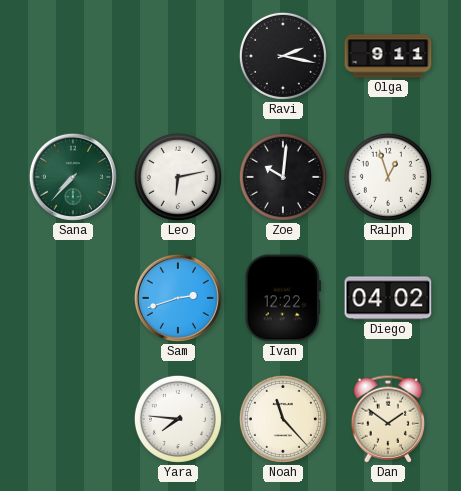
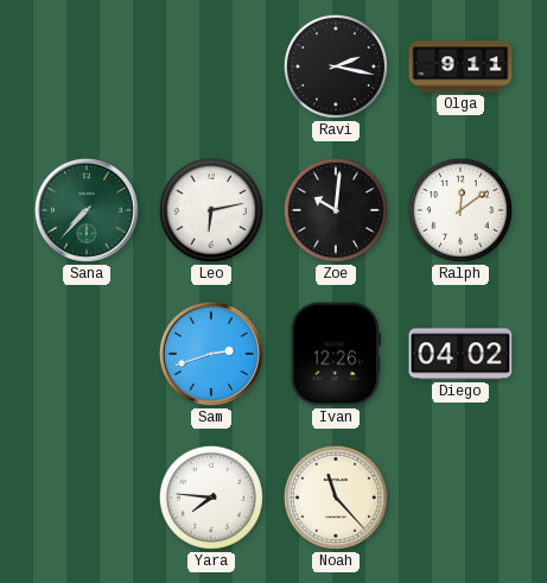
Ralph: 12:57 -> 12:09
Ivan: 12:22 -> 12:26
Dan: 1:51 -> none
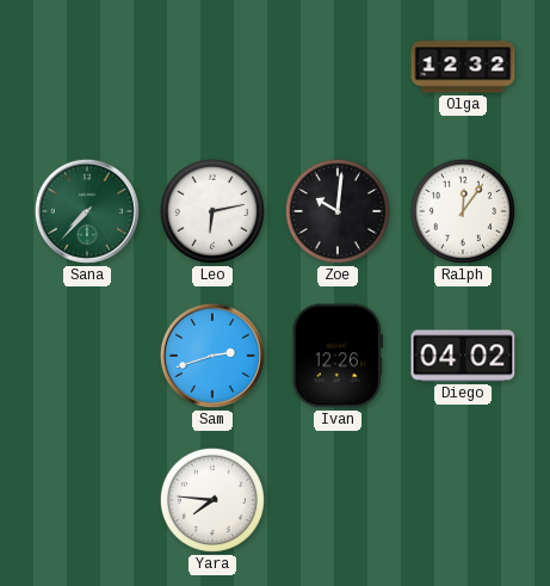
Ravi: 2:17 -> none
Olga: 9:11 -> 12:32
Ralph: 12:09 -> 12:06
Noah: 11:23 -> none
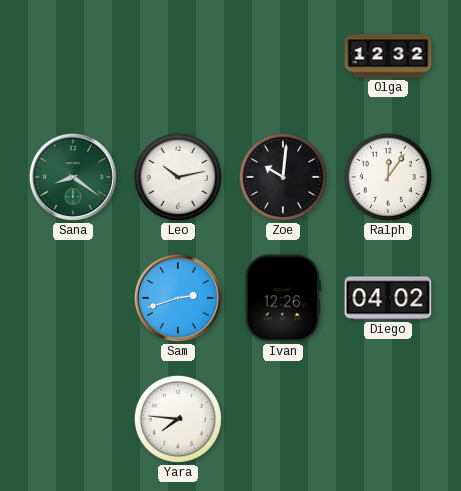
Sana: 7:37 -> 8:21
Leo: 6:13 -> 10:13
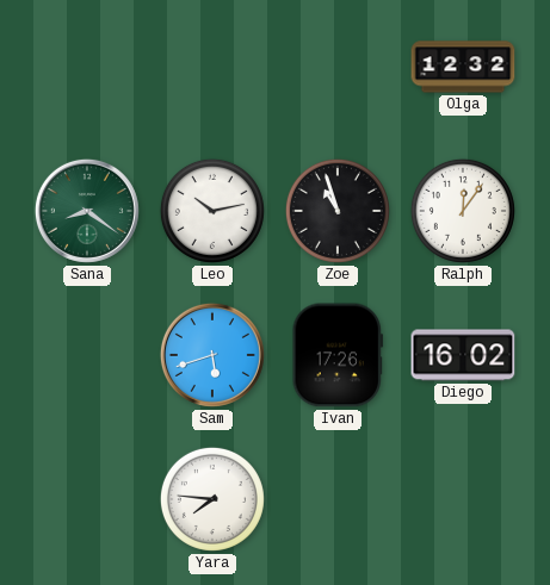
Zoe: 10:01 -> 10:57
Sam: 2:42 -> 5:42
Ivan: 12:26 -> 17:26
Diego: 04:02 -> 16:02
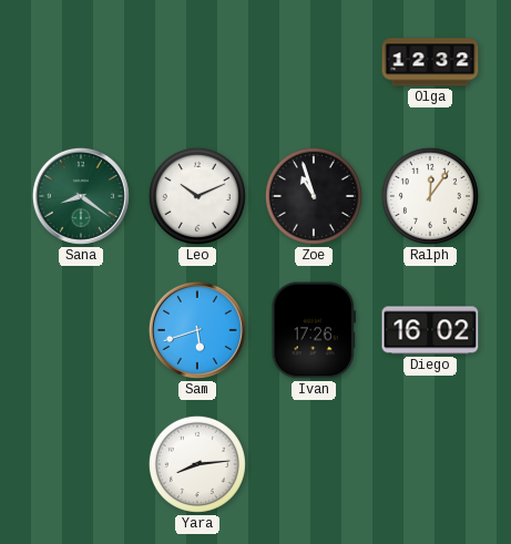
Leo: 10:13 -> 10:11
Yara: 7:46 -> 8:14
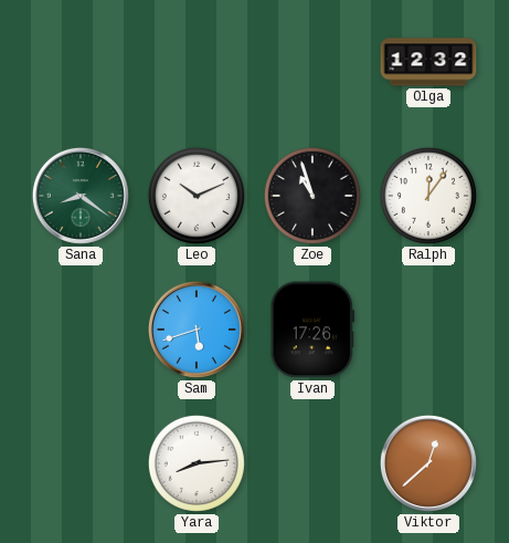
Diego: 16:02 -> none
Viktor: none -> 12:38
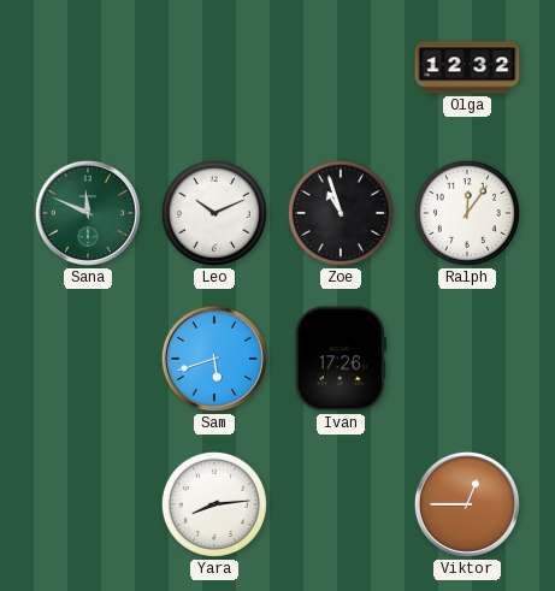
Sana: 8:21 -> 11:49
Viktor: 12:38 -> 12:45
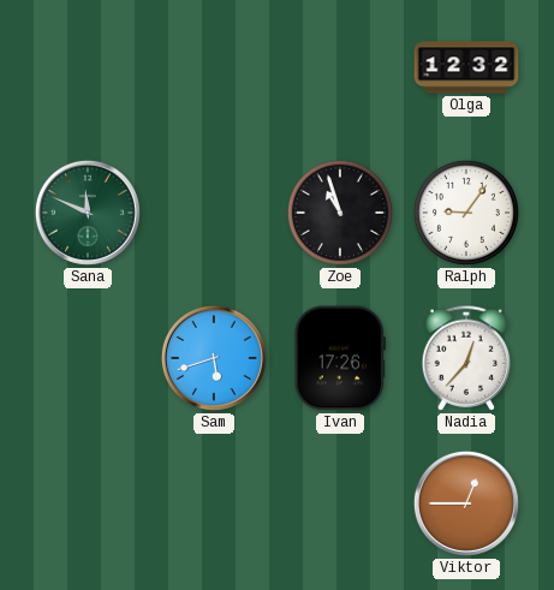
Leo: 10:11 -> none
Ralph: 12:06 -> 9:06
Nadia: none -> 12:37
Yara: 8:14 -> none
